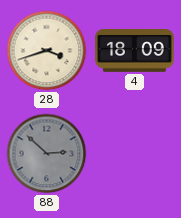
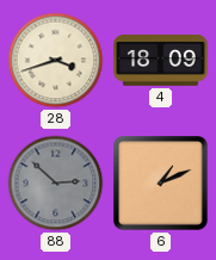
6: none -> 1:11
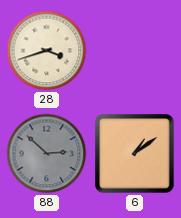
4: 18:09 -> none
6: 1:11 -> 1:09
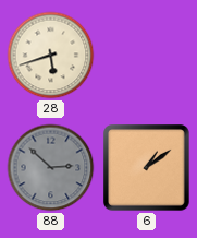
28: 3:42 -> 5:42
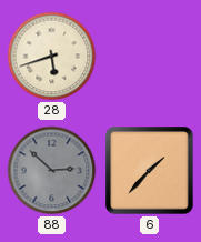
6: 1:09 -> 1:37
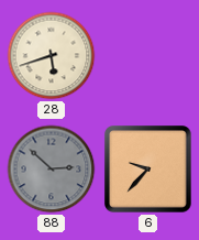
6: 1:37 -> 9:37
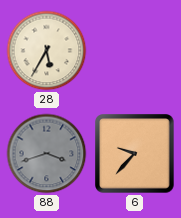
28: 5:42 -> 5:35
88: 2:52 -> 3:42
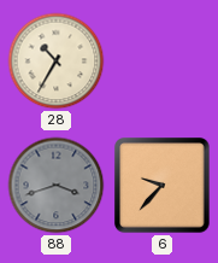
28: 5:35 -> 10:35
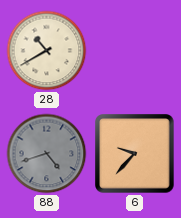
28: 10:35 -> 10:40
88: 3:42 -> 4:42
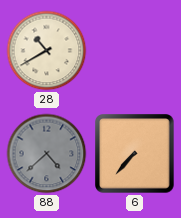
88: 4:42 -> 4:38
6: 9:37 -> 7:37
